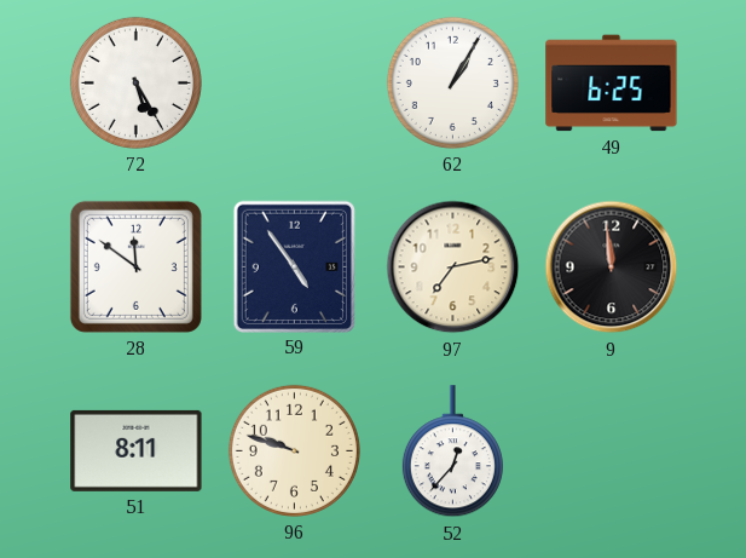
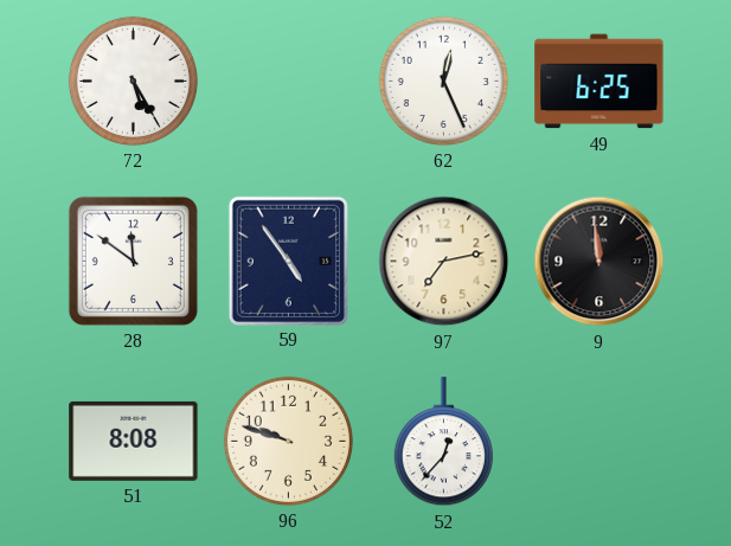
62: 1:05 -> 12:26
51: 8:11 -> 8:08
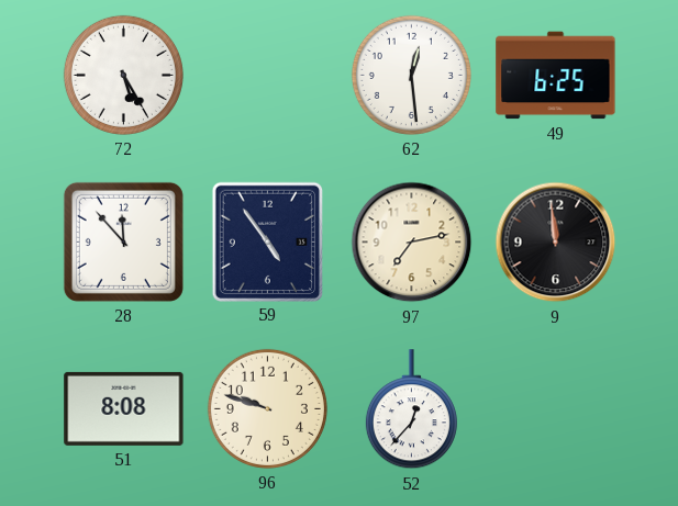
62: 12:26 -> 12:29
28: 11:51 -> 11:53
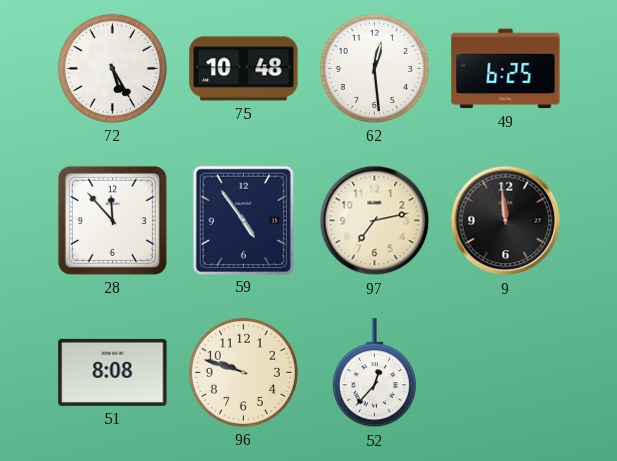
75: none -> 10:48
